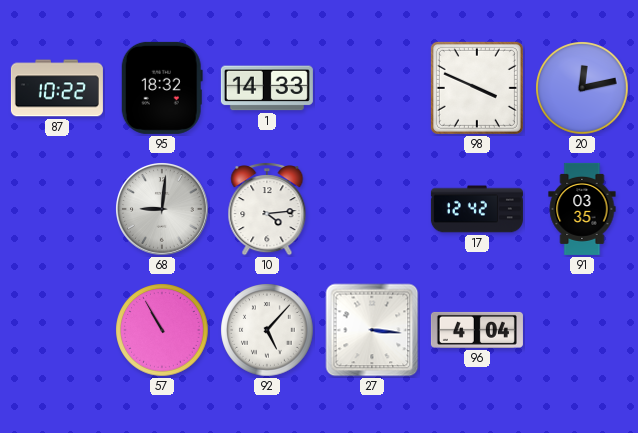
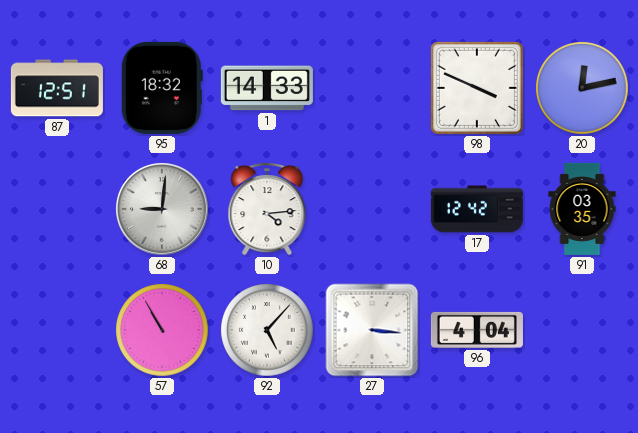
87: 10:22 -> 12:51
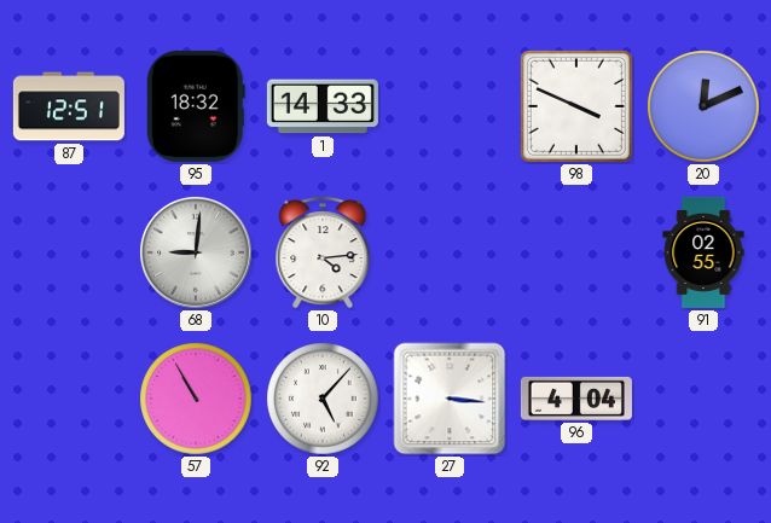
20: 12:13 -> 12:11
17: 12:42 -> none
91: 03:35 -> 02:55
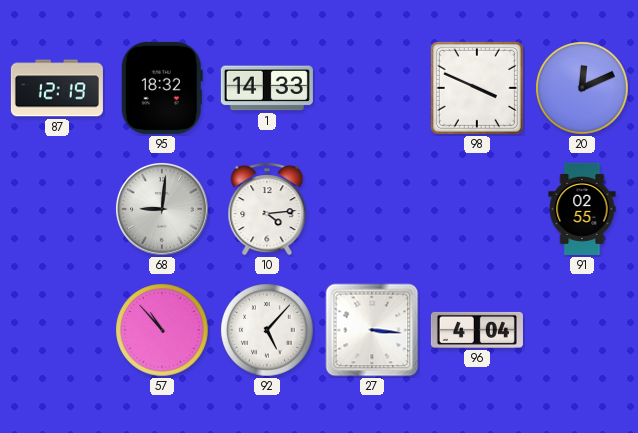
87: 12:51 -> 12:19
57: 10:55 -> 10:53
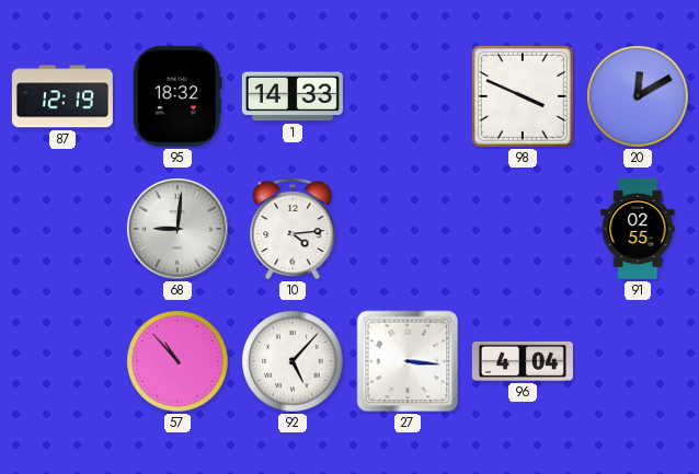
20: 12:11 -> 12:10
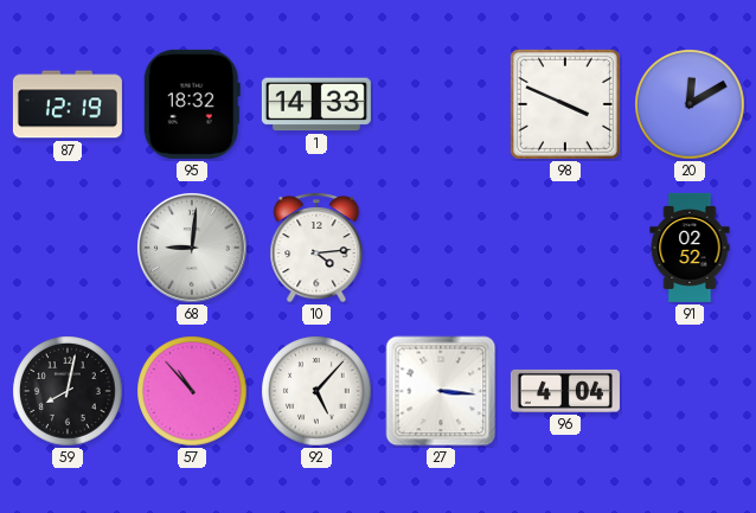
91: 02:55 -> 02:52
59: none -> 8:02
